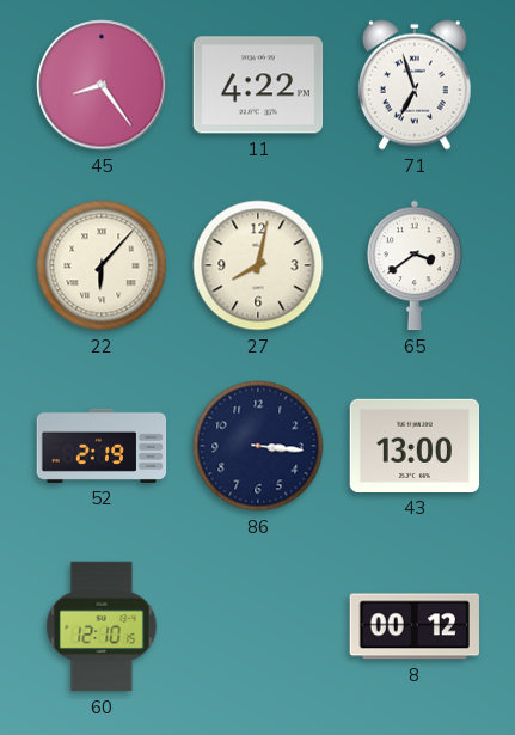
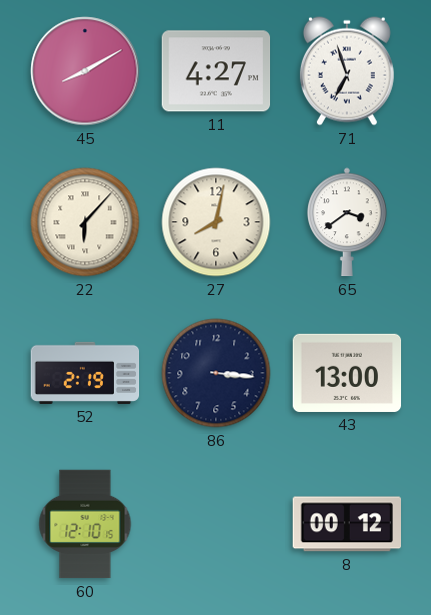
45: 8:24 -> 8:10
11: 4:22 -> 4:27
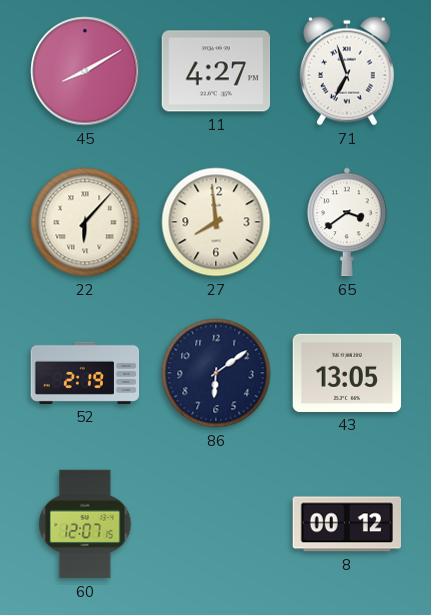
27: 8:02 -> 7:59
86: 3:16 -> 6:09
43: 13:00 -> 13:05
60: 12:10 -> 12:07
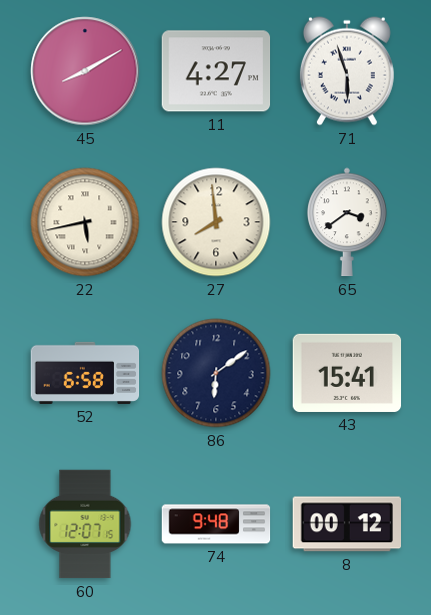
71: 6:57 -> 5:57
22: 6:07 -> 5:43
52: 2:19 -> 6:58
43: 13:05 -> 15:41
74: none -> 9:48
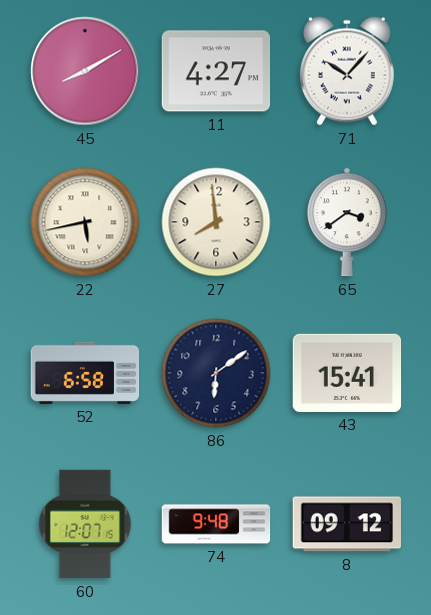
71: 5:57 -> 10:07
8: 00:12 -> 09:12
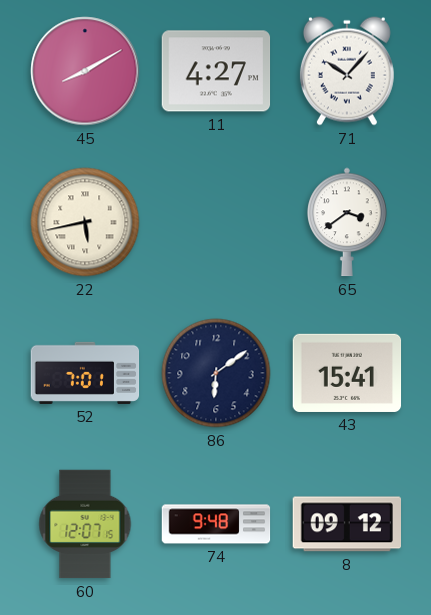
27: 7:59 -> none
52: 6:58 -> 7:01
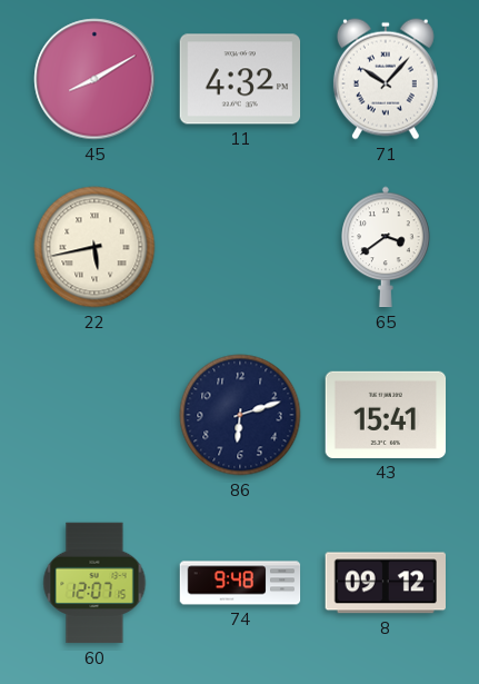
11: 4:27 -> 4:32
52: 7:01 -> none
86: 6:09 -> 6:12
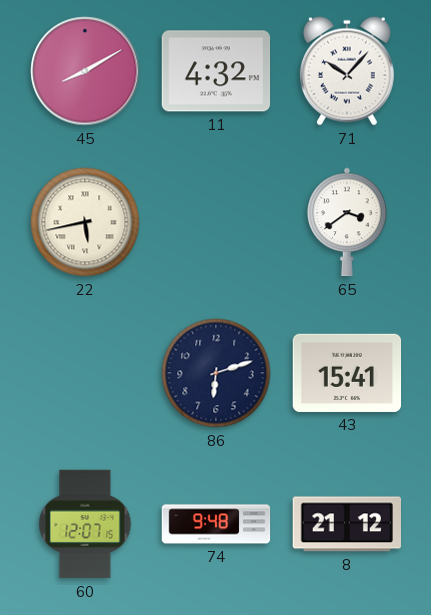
8: 09:12 -> 21:12
